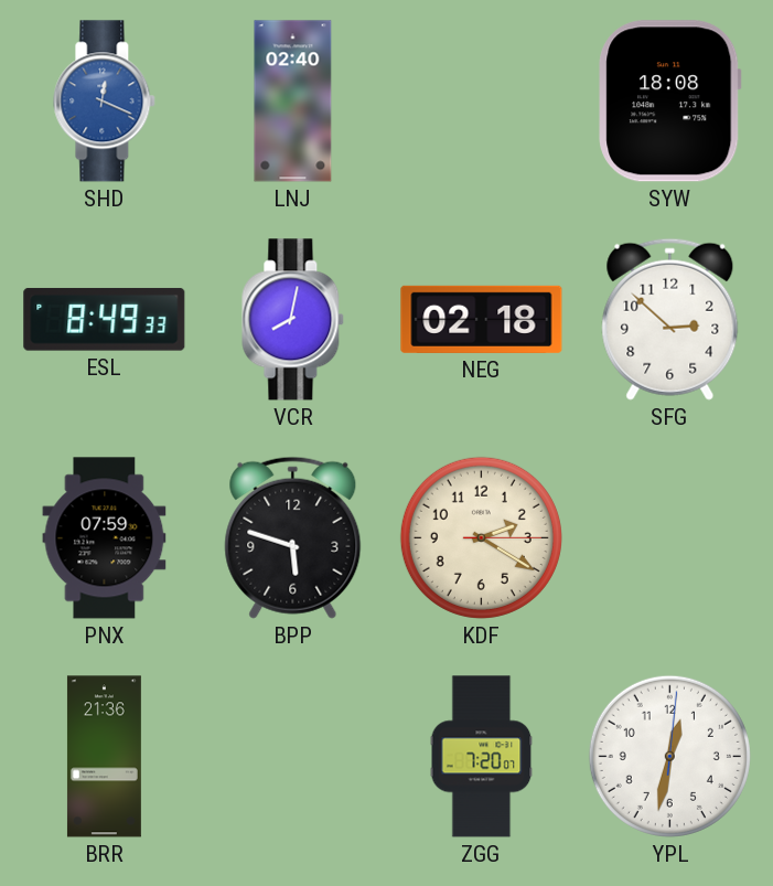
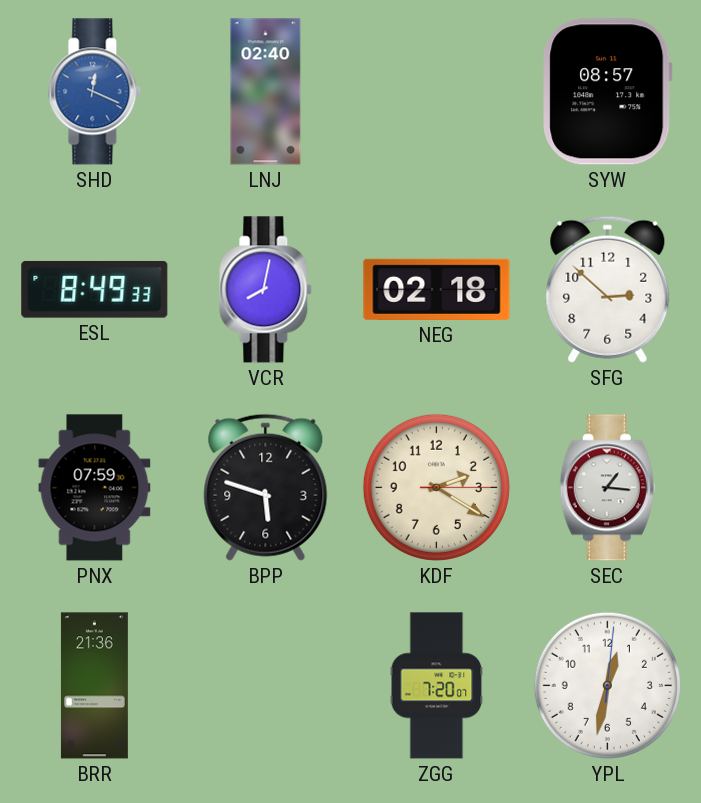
SYW: 18:08 -> 08:57
SEC: none -> 1:16
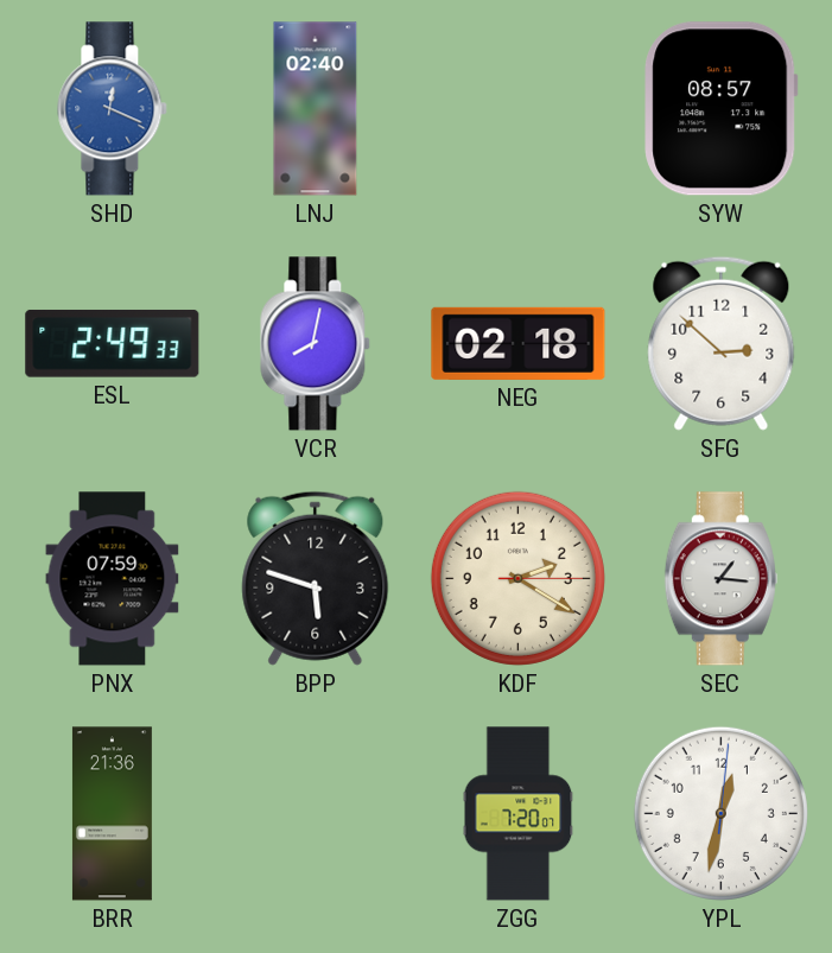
ESL: 8:49 -> 2:49
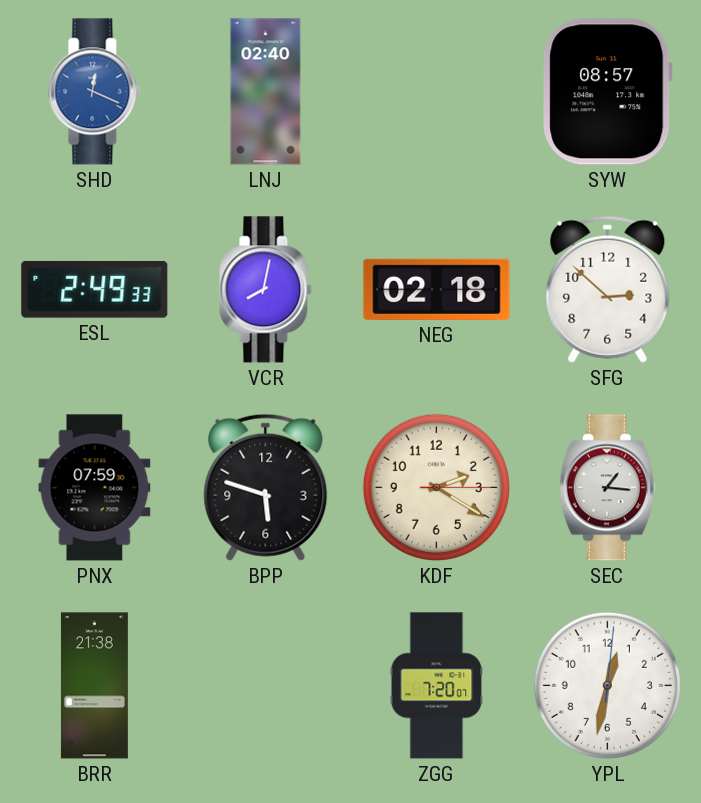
BRR: 21:36 -> 21:38
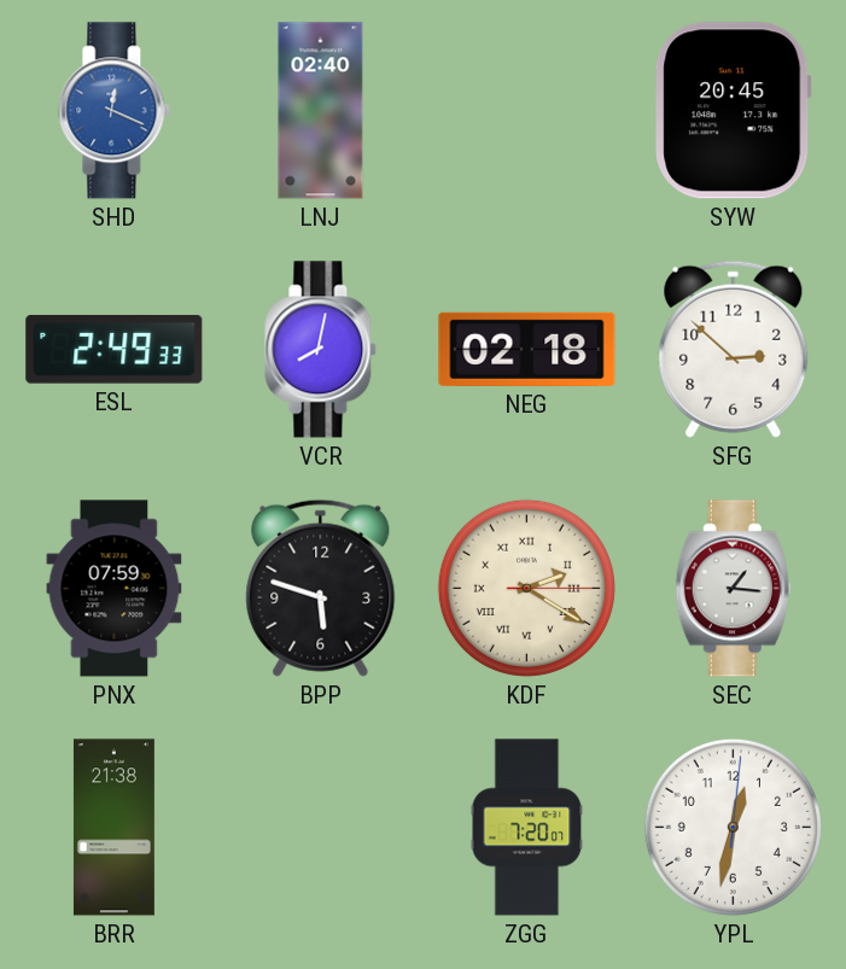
SYW: 08:57 -> 20:45
KDF numerals: Arabic -> Roman
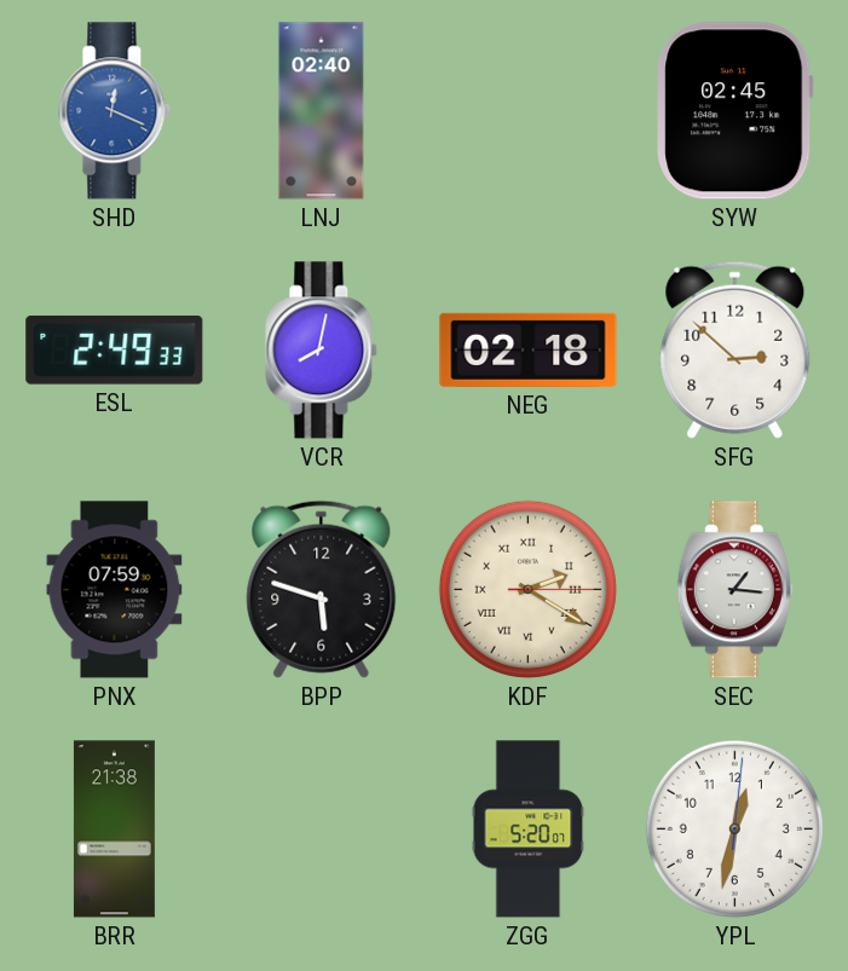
SYW: 20:45 -> 02:45
ZGG: 7:20 -> 5:20
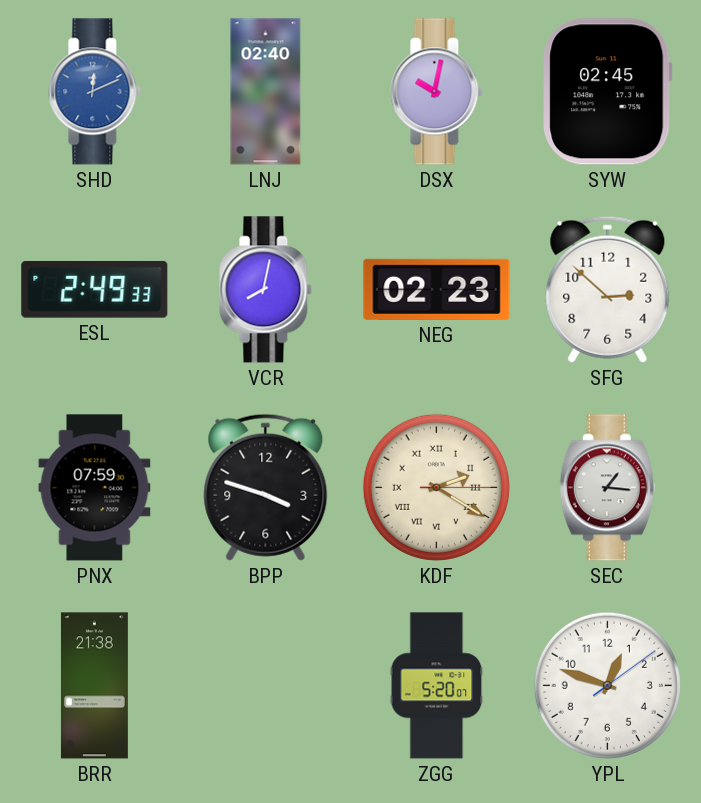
SHD: 12:19 -> 12:11
DSX: none -> 10:02
NEG: 02:18 -> 02:23
BPP: 5:48 -> 3:48
YPL: 12:32 -> 12:48
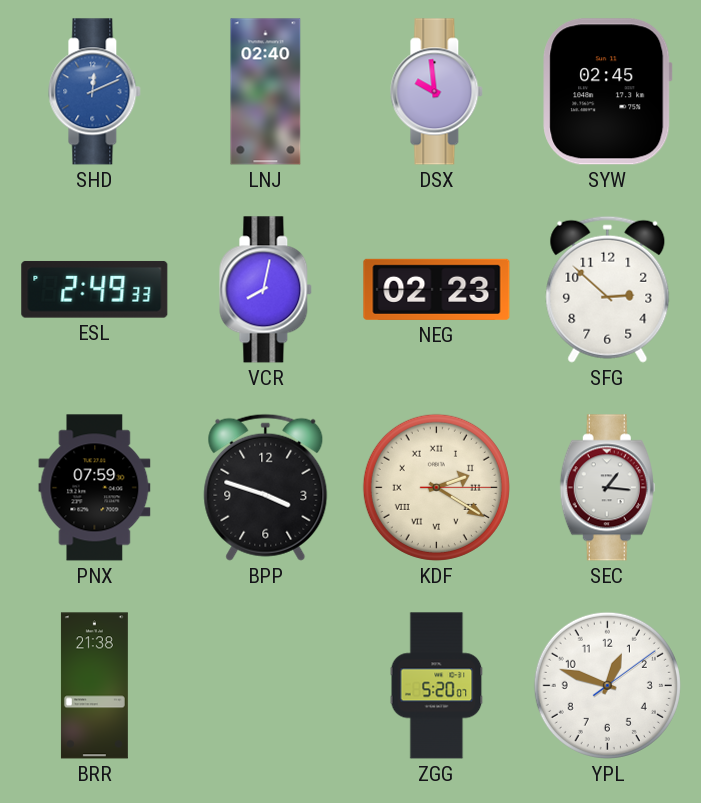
DSX: 10:02 -> 9:59
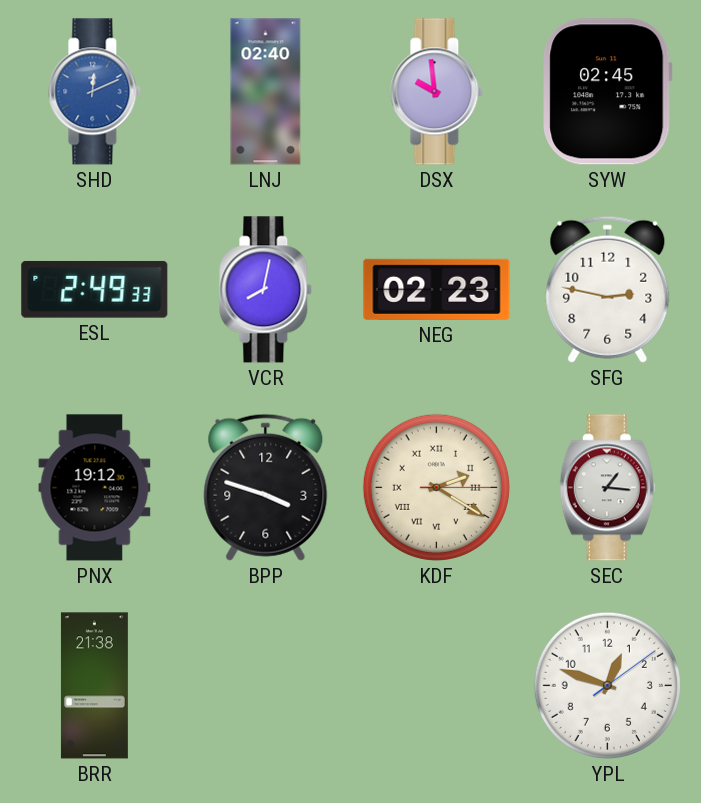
SFG: 2:52 -> 2:47
PNX: 07:59 -> 19:12
ZGG: 5:20 -> none
